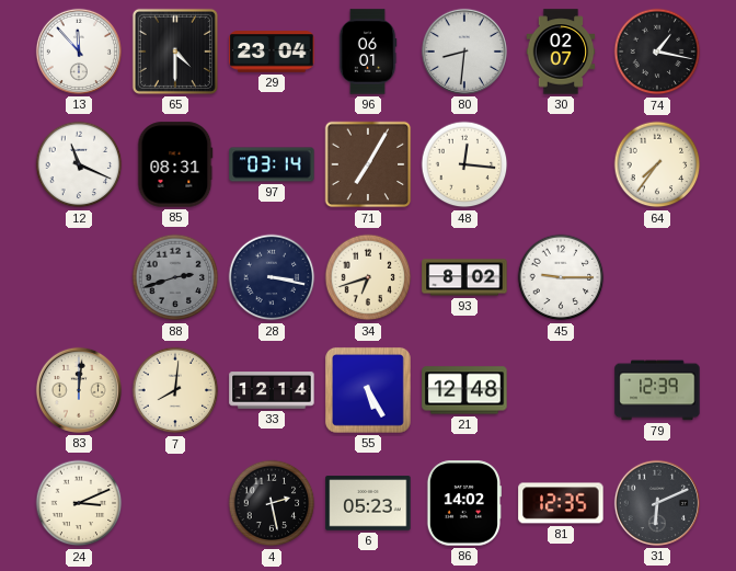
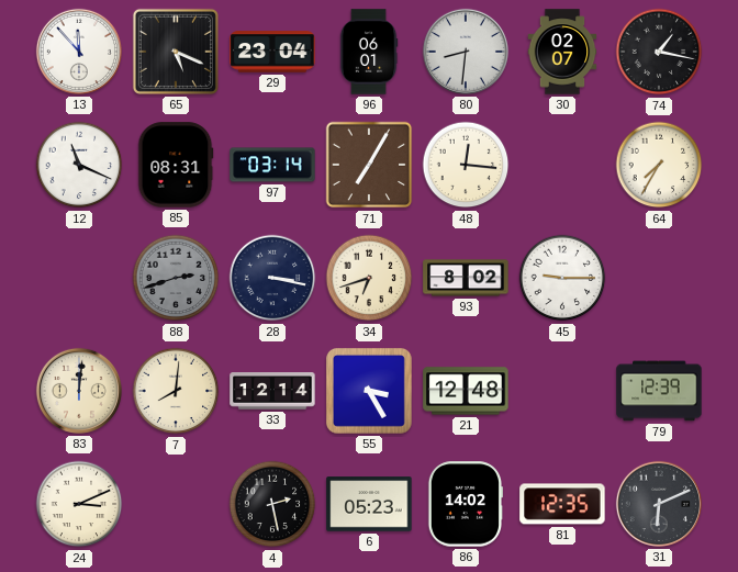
65: 4:30 -> 5:19
64: 7:36 -> 7:35
55: 5:25 -> 3:25
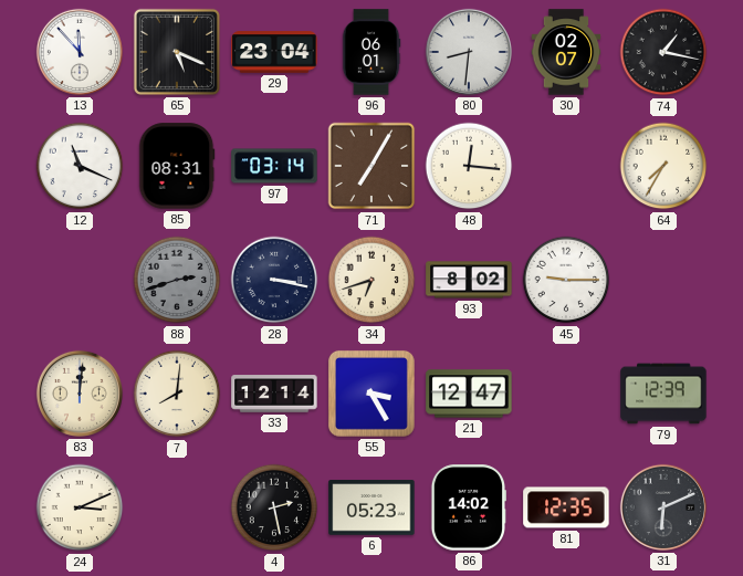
21: 12:48 -> 12:47
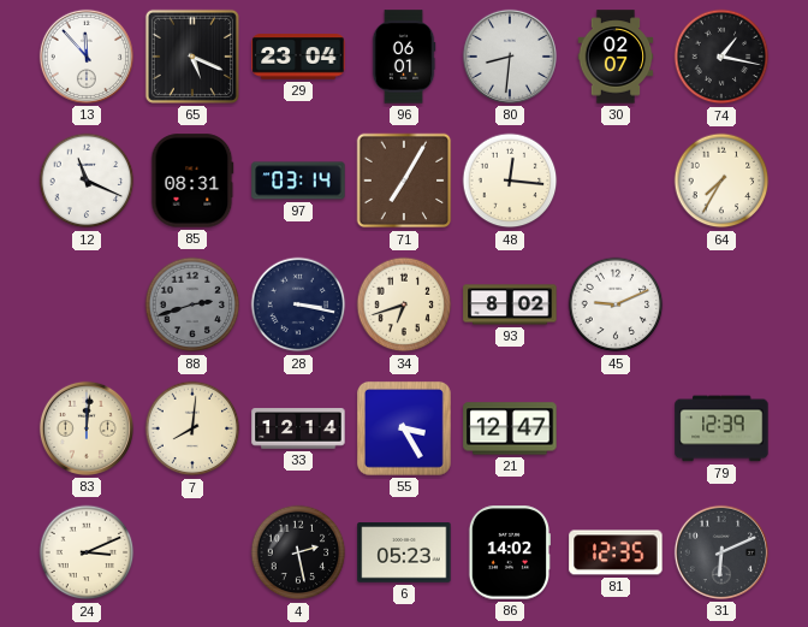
45: 9:15 -> 9:11
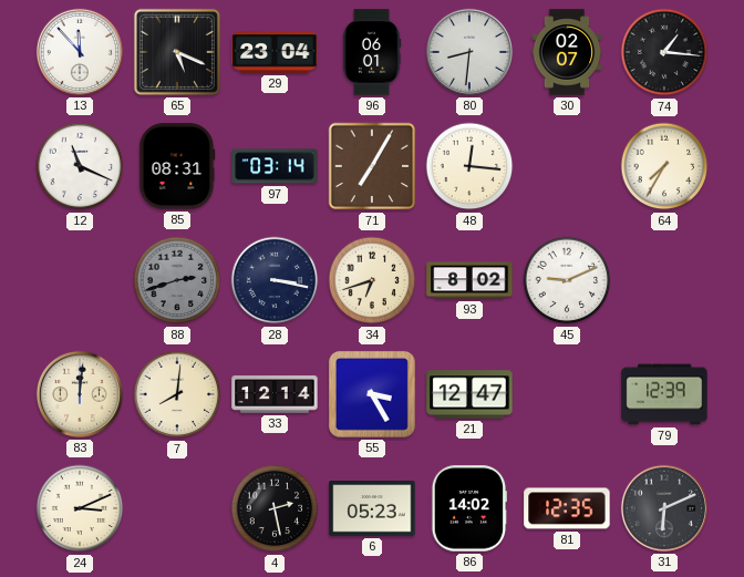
74: 1:17 -> 1:16
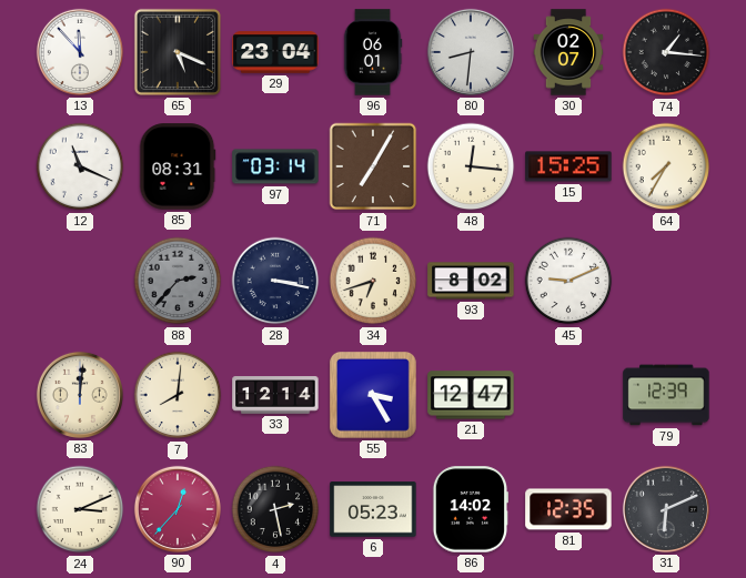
15: none -> 15:25
88: 2:42 -> 2:37
90: none -> 12:37
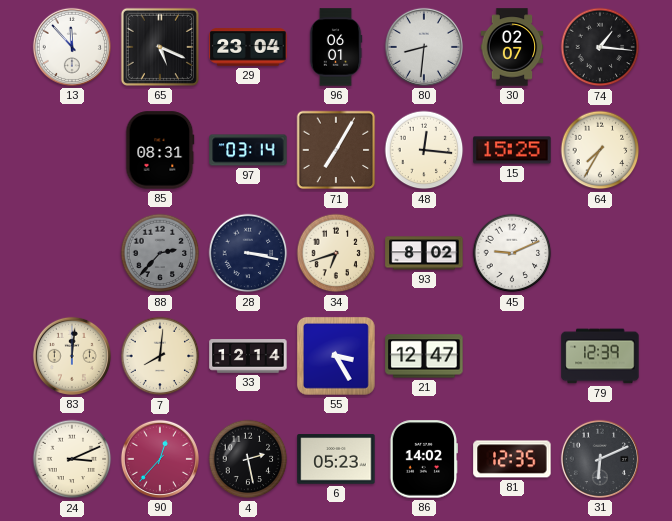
12: 11:19 -> none
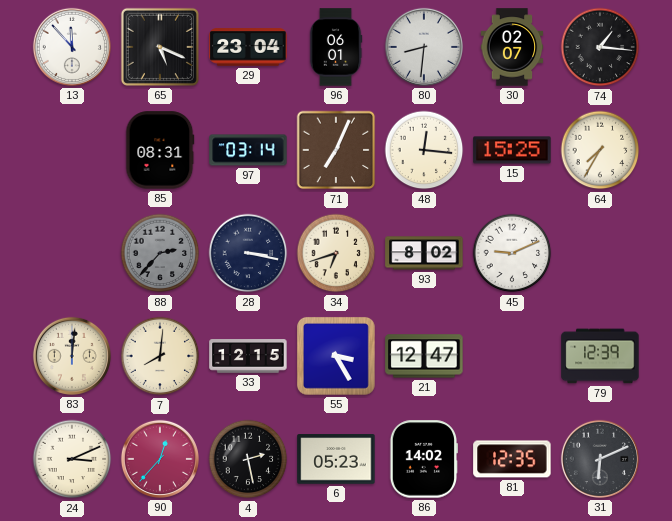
71: 7:05 -> 7:04
33: 12:14 -> 12:15
